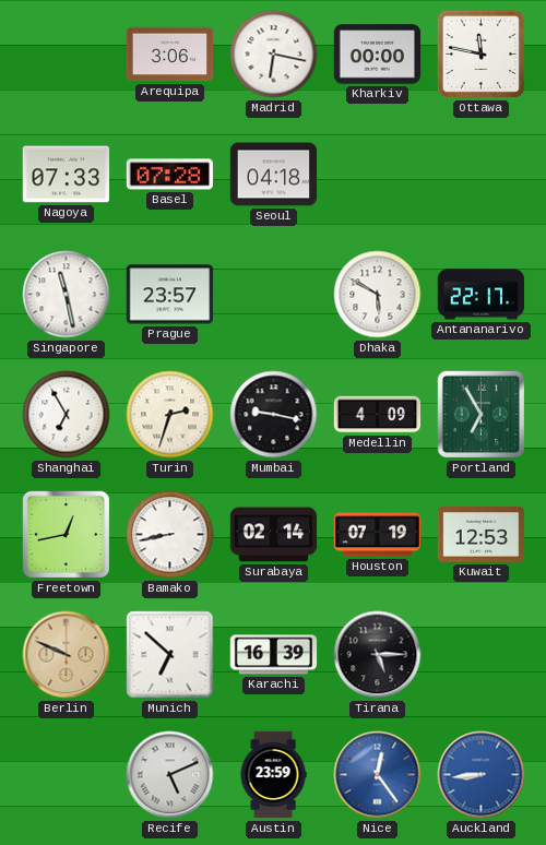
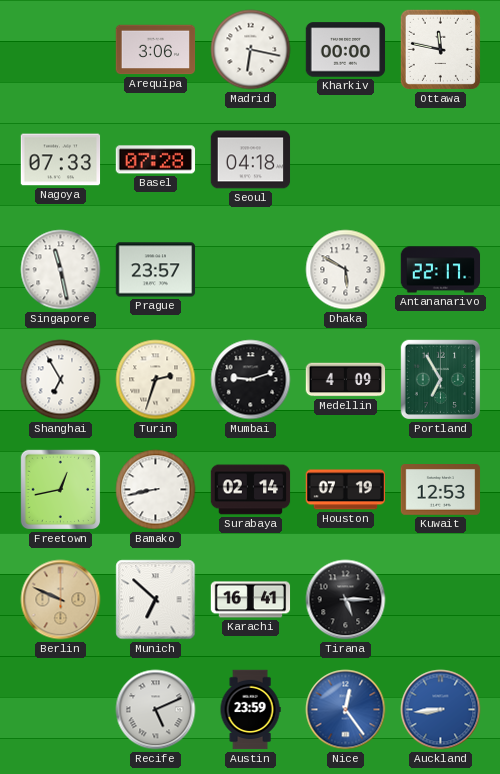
Mumbai: 9:17 -> 9:12
Karachi: 16:39 -> 16:41
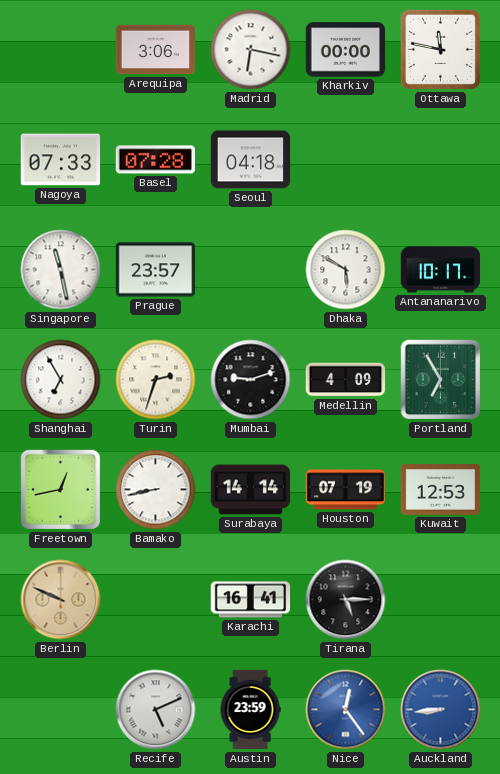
Antananarivo: 22:17 -> 10:17
Surabaya: 02:14 -> 14:14
Munich: 6:52 -> none
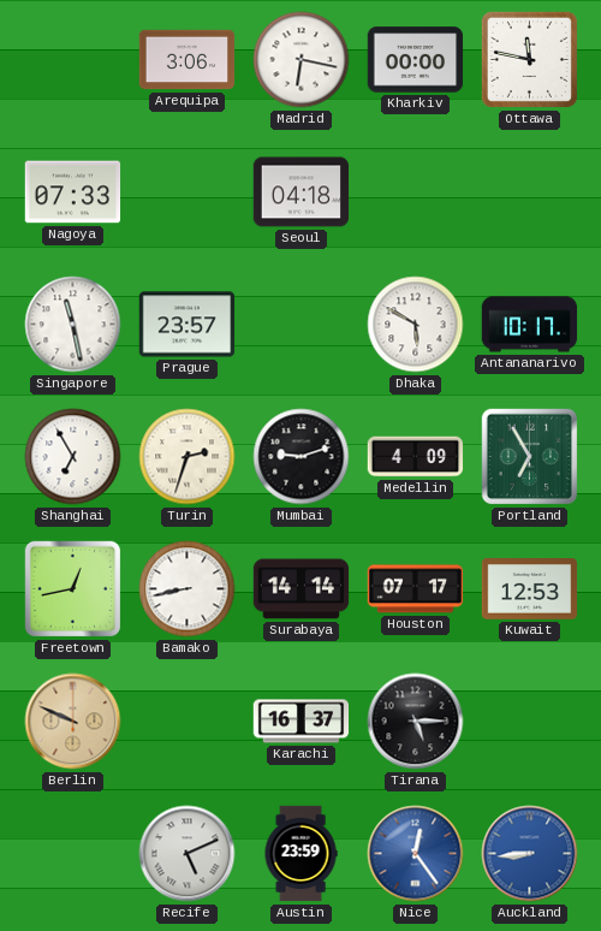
Basel: 07:28 -> none
Houston: 07:19 -> 07:17
Karachi: 16:41 -> 16:37
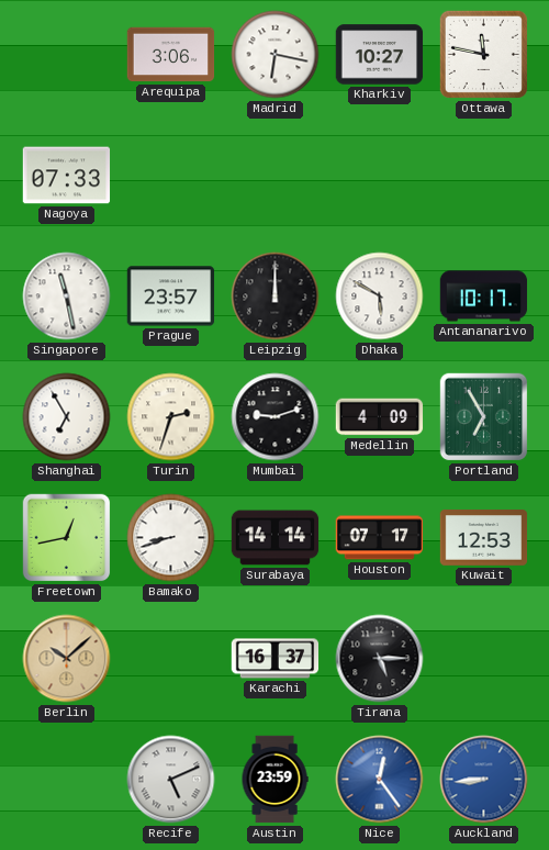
Kharkiv: 00:00 -> 10:27
Seoul: 04:18 -> none
Leipzig: none -> 12:00
Bamako: 8:43 -> 8:42
Berlin: 9:49 -> 10:08
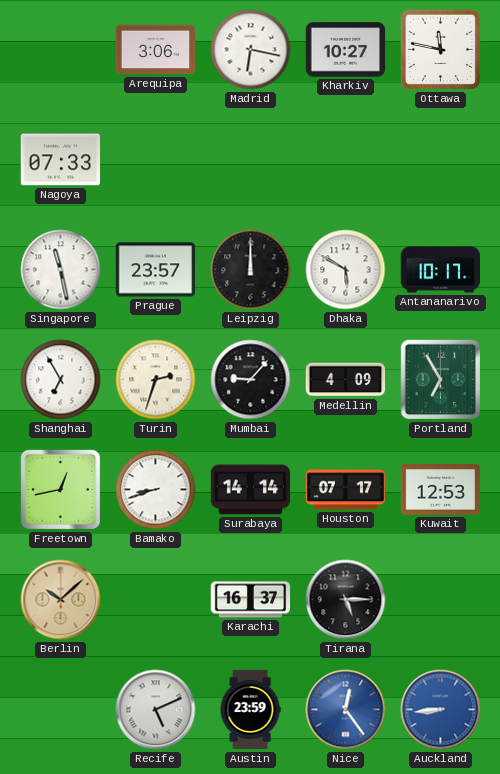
Mumbai: 9:12 -> 9:07
